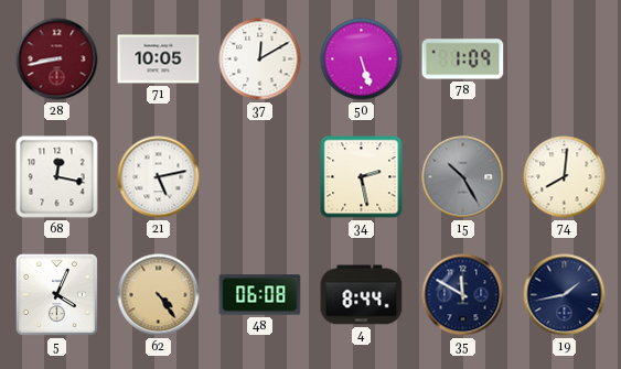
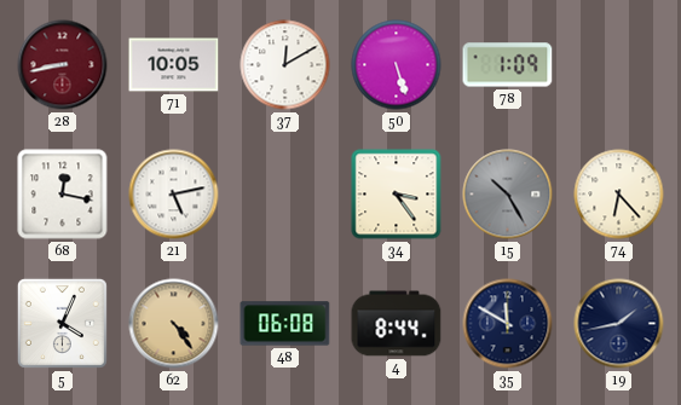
34: 2:28 -> 3:24
74: 8:01 -> 6:23
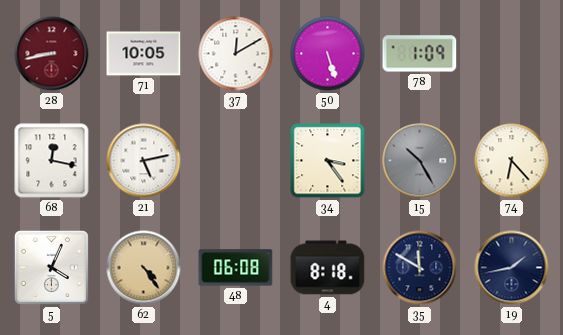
4: 8:44 -> 8:18
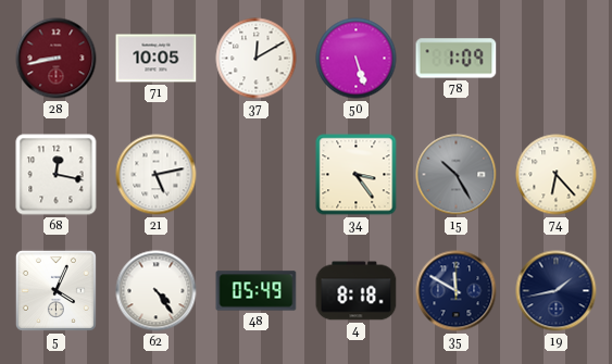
62 dial: champagne -> white
48: 06:08 -> 05:49
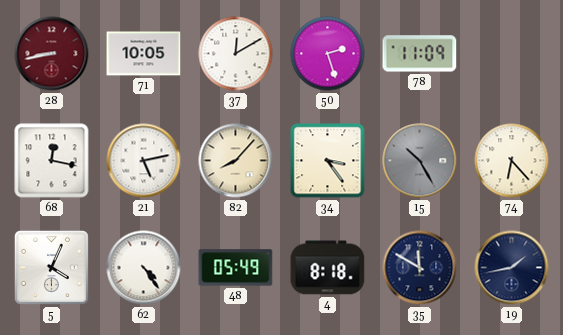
50: 5:27 -> 2:27
78: 1:09 -> 11:09
82: none -> 8:07
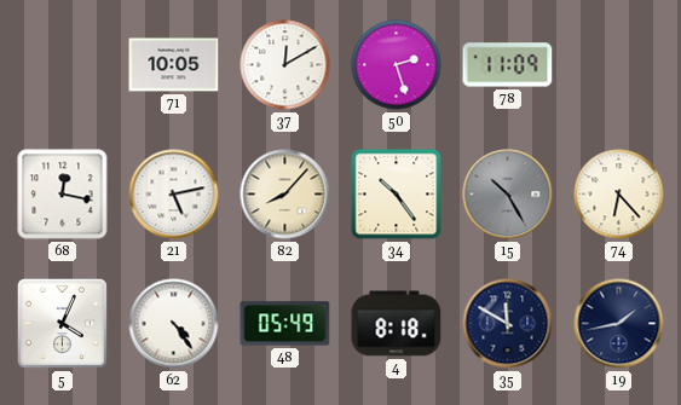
28: 8:43 -> none
34: 3:24 -> 10:24
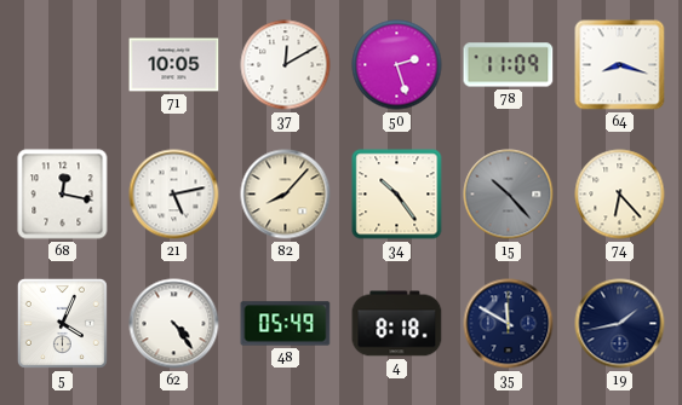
64: none -> 8:18
15: 10:25 -> 10:23
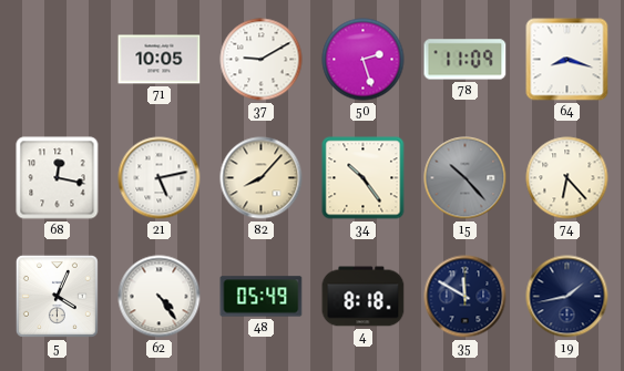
37: 12:10 -> 9:10
